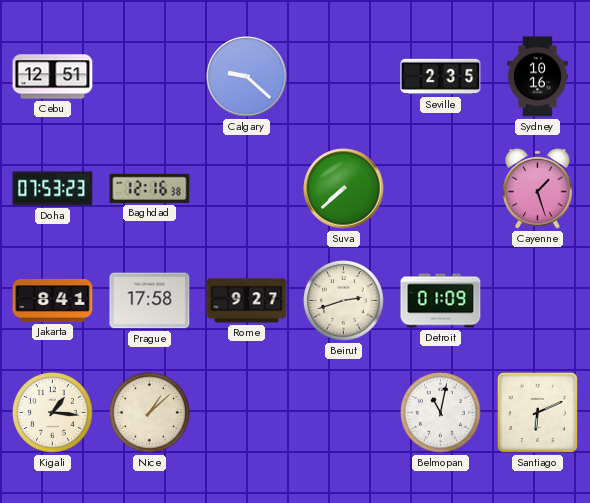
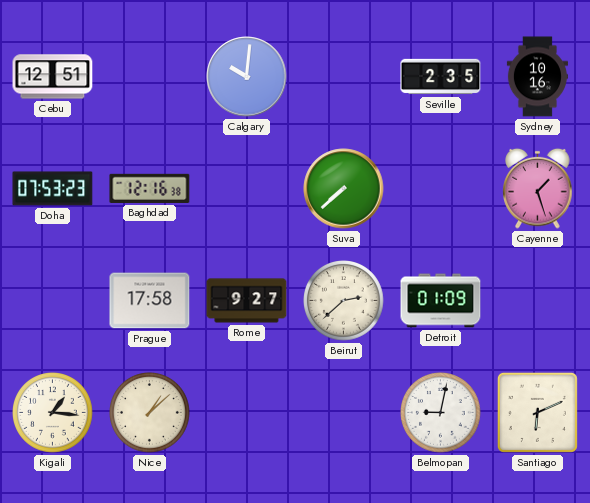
Calgary: 9:22 -> 10:01
Jakarta: 8:41 -> none
Beirut: 2:42 -> 2:38
Belmopan: 11:02 -> 9:02
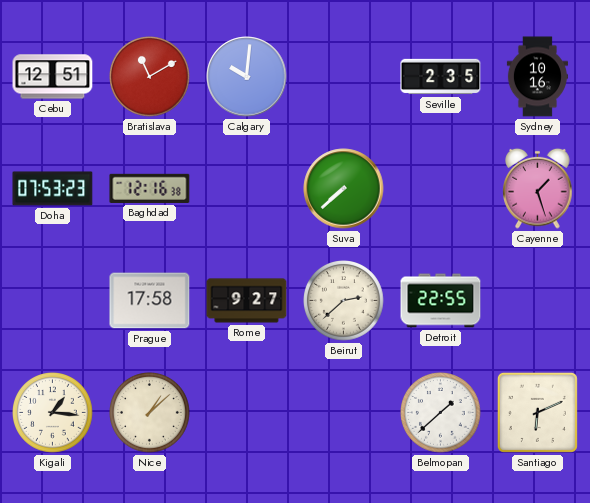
Bratislava: none -> 11:10
Detroit: 01:09 -> 22:55
Belmopan: 9:02 -> 1:38
